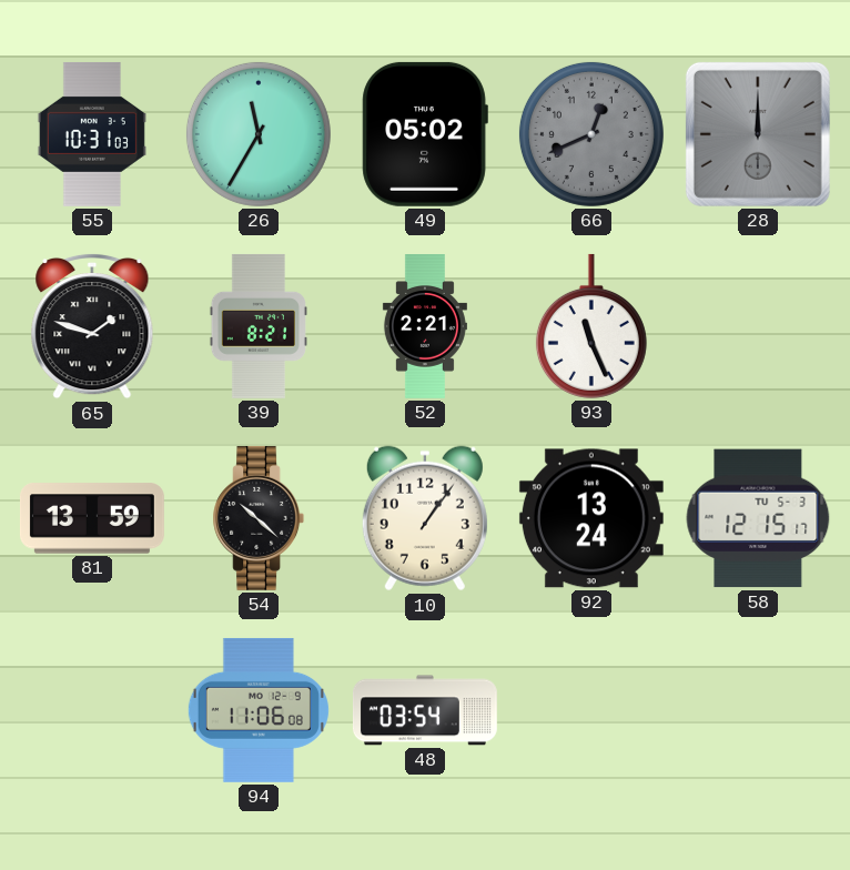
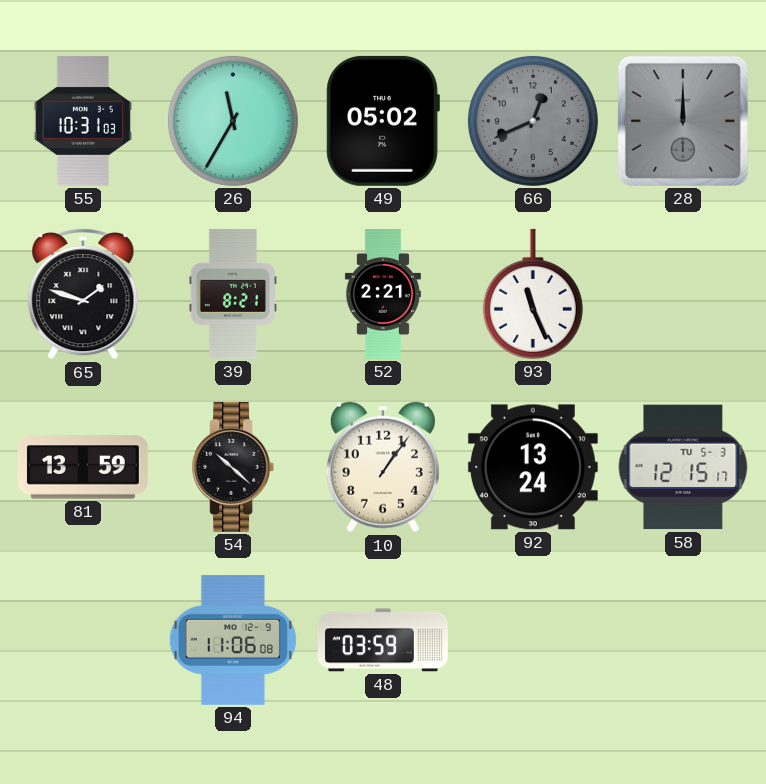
48: 03:54 -> 03:59
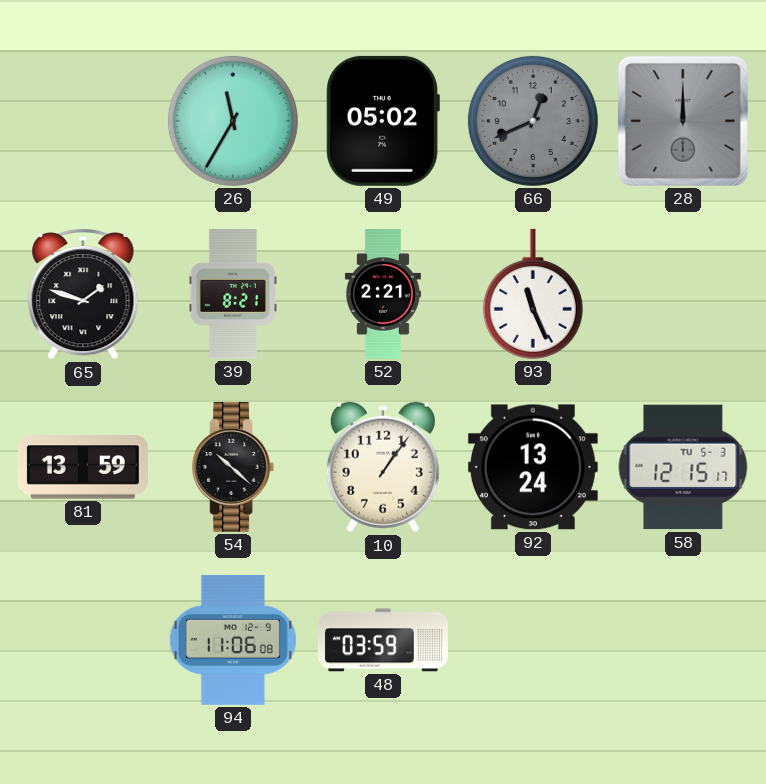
55: 10:31 -> none
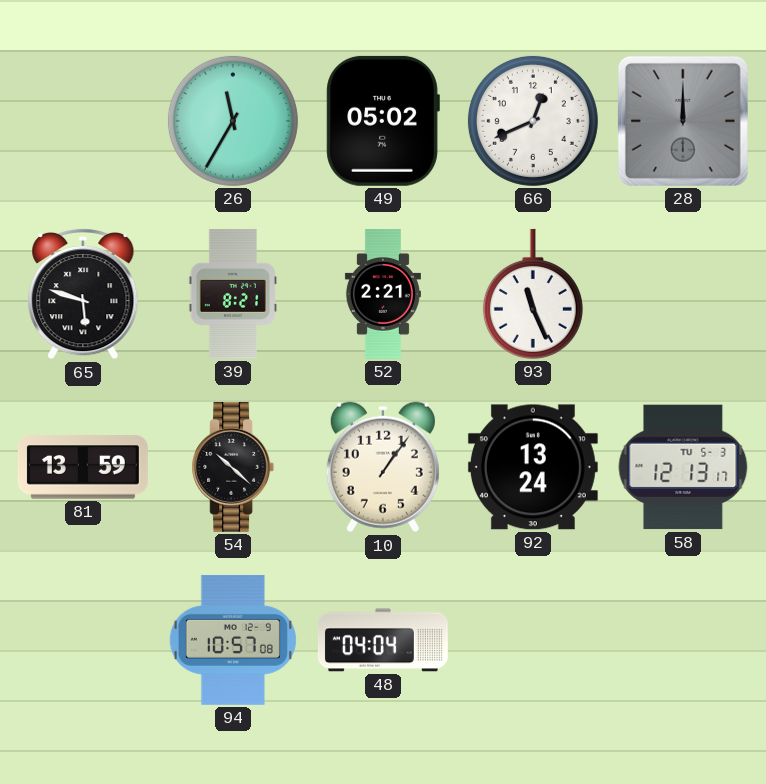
66 dial: grey -> white
65: 1:48 -> 5:48
58: 12:15 -> 12:13
94: 11:06 -> 10:57
48: 03:59 -> 04:04
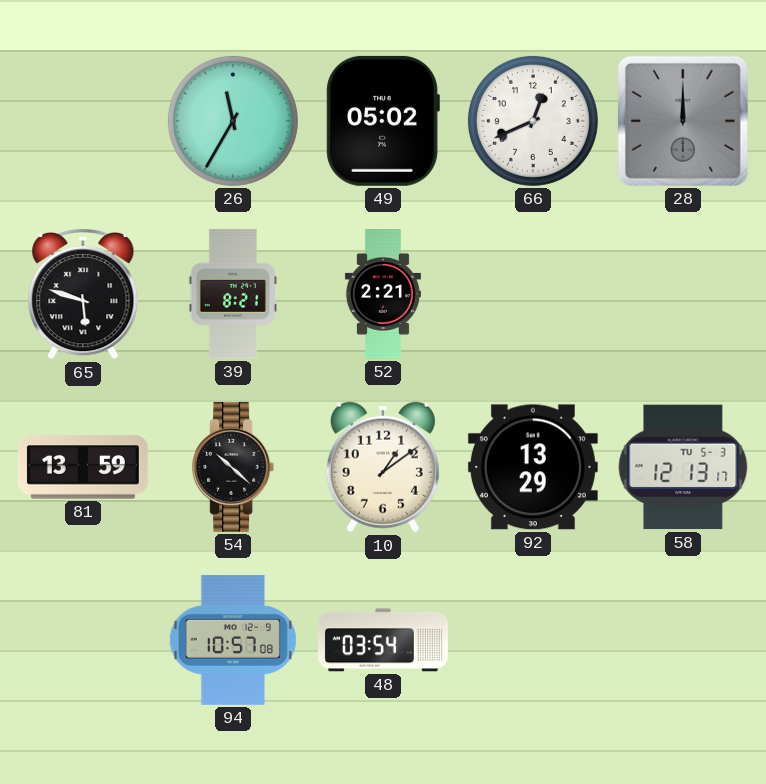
93: 11:26 -> none
10: 1:06 -> 1:09
92: 13:24 -> 13:29
48: 04:04 -> 03:54
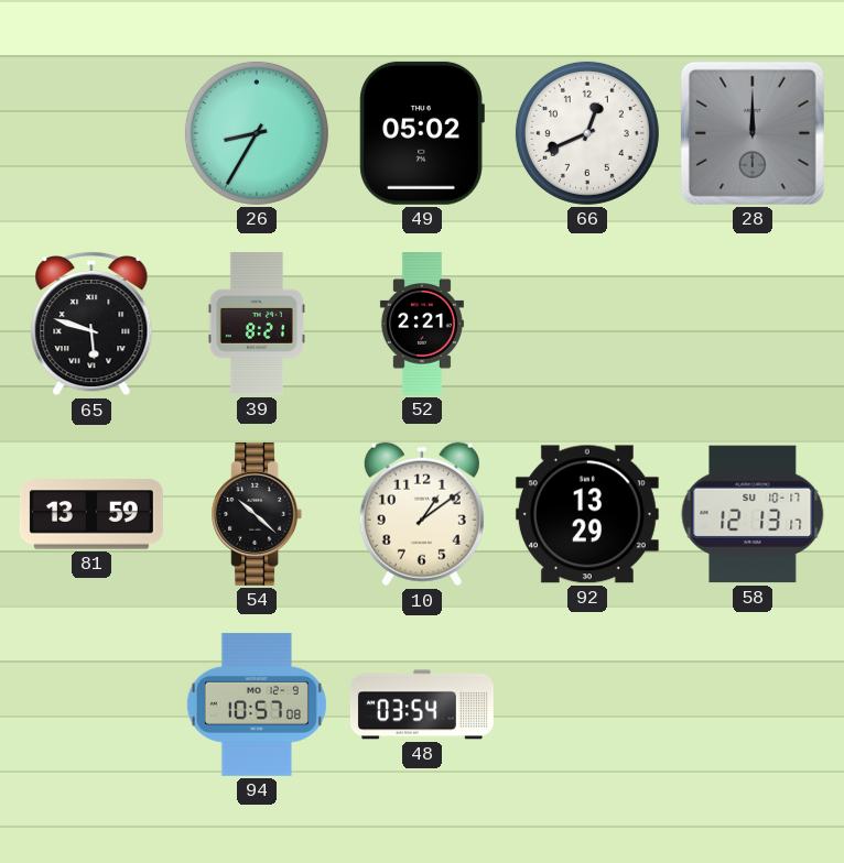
26: 11:35 -> 8:35
58 date: TU 5-3 -> SU 10-17
